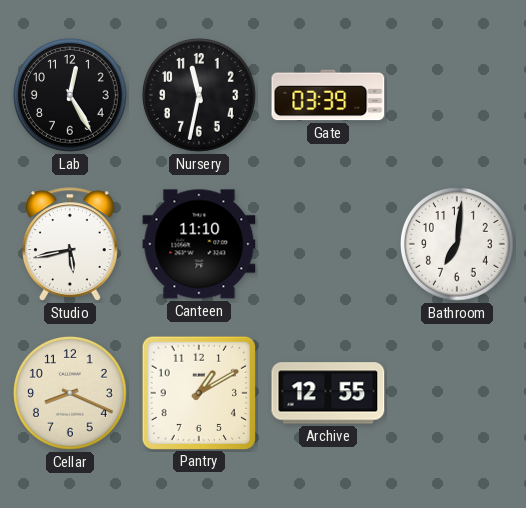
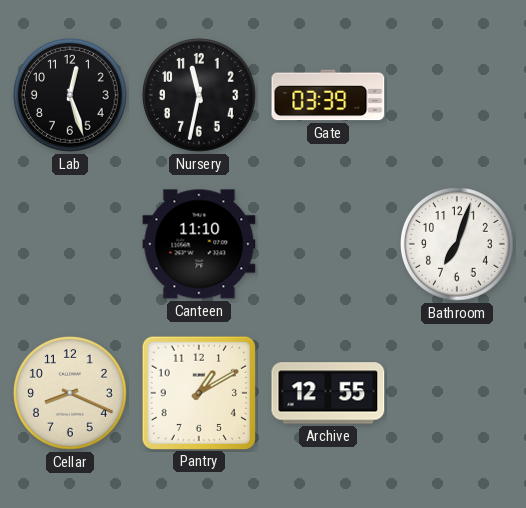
Lab: 12:25 -> 12:27
Studio: 5:43 -> none
Bathroom: 7:01 -> 7:03
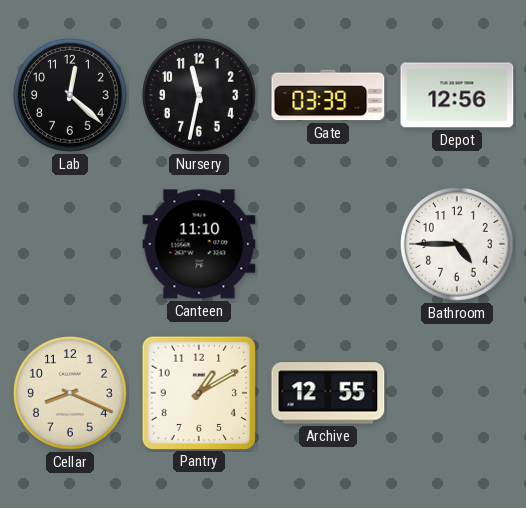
Lab: 12:27 -> 12:22
Depot: none -> 12:56
Bathroom: 7:03 -> 4:45
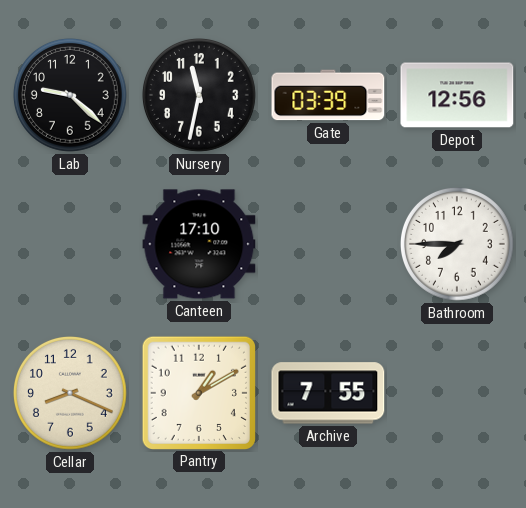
Lab: 12:22 -> 9:22
Canteen: 11:10 -> 17:10
Bathroom: 4:45 -> 7:45
Archive: 12:55 -> 7:55
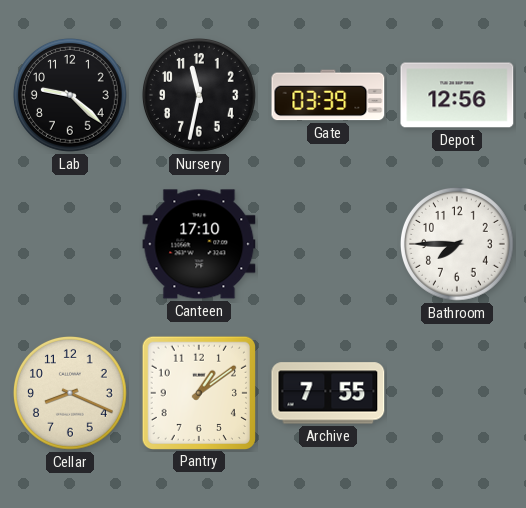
Pantry: 1:10 -> 1:09
